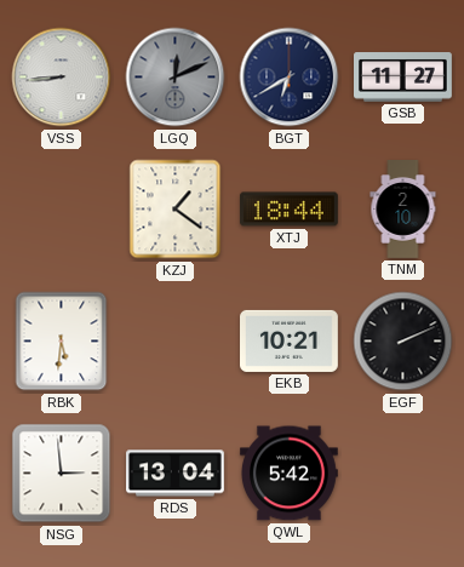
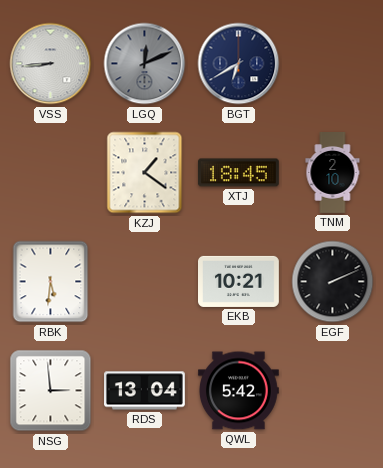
GSB: 11:27 -> none
XTJ: 18:44 -> 18:45
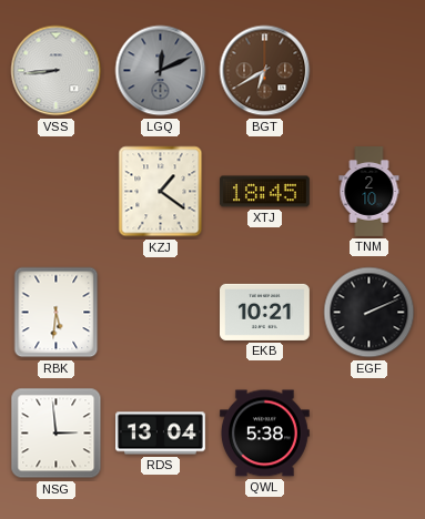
BGT dial: navy -> brown
QWL: 5:42 -> 5:38
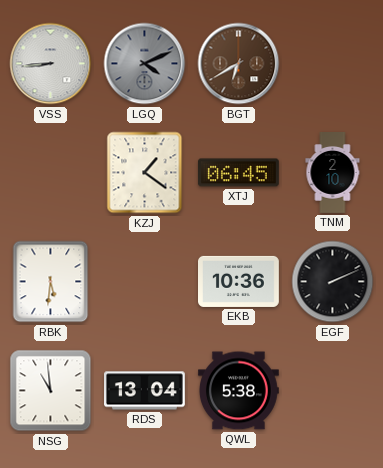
LGQ: 12:11 -> 4:11
XTJ: 18:45 -> 06:45
EKB: 10:21 -> 10:36
NSG: 2:59 -> 10:59
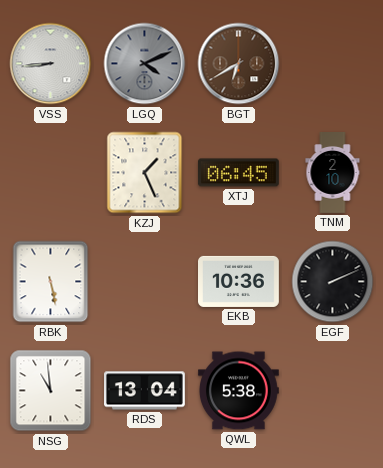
KZJ: 1:21 -> 1:26
RBK: 5:31 -> 5:28
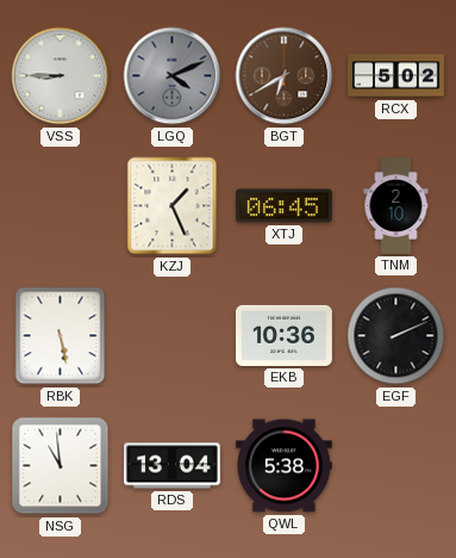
VSS: 8:44 -> 8:45
RCX: none -> 5:02
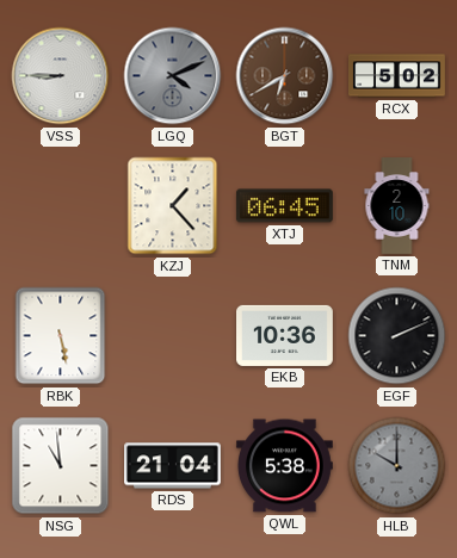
KZJ: 1:26 -> 1:23
RDS: 13:04 -> 21:04
HLB: none -> 10:00
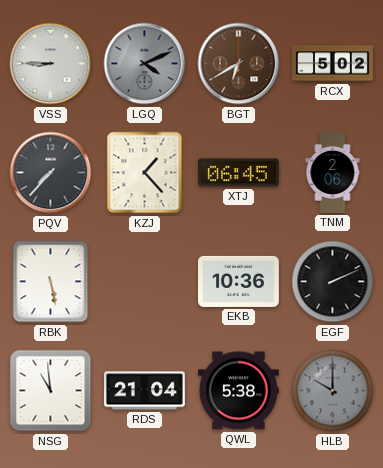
PQV: none -> 7:37
TNM: 2:10 -> 2:06
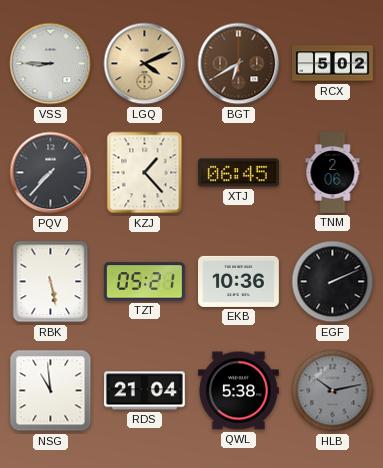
LGQ dial: grey -> champagne
TZT: none -> 05:21
HLB: 10:00 -> 10:13
